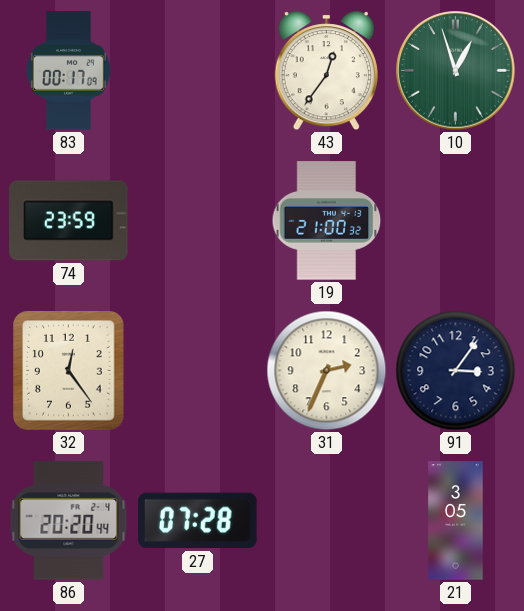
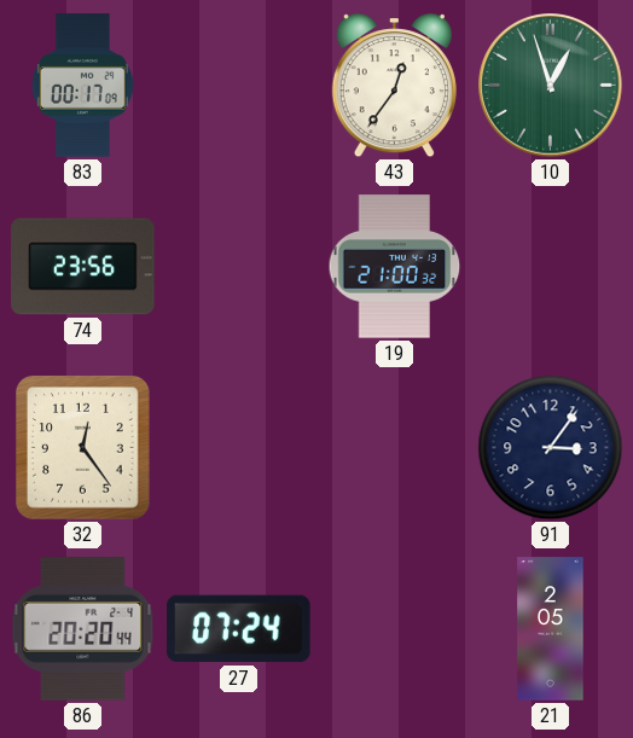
74: 23:59 -> 23:56
31: 2:34 -> none
27: 07:28 -> 07:24
21: 3:05 -> 2:05
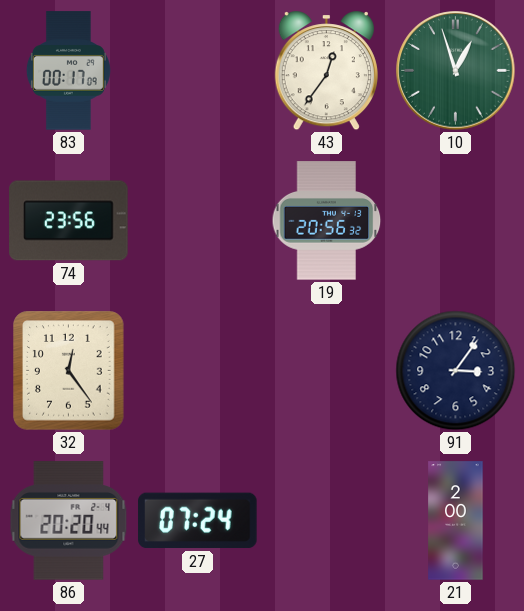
19: 21:00 -> 20:56
21: 2:05 -> 2:00
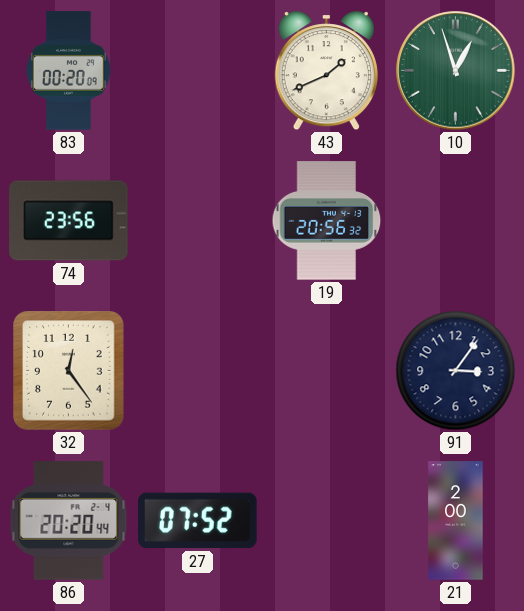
83: 00:17 -> 00:20
43: 12:36 -> 1:41
27: 07:24 -> 07:52
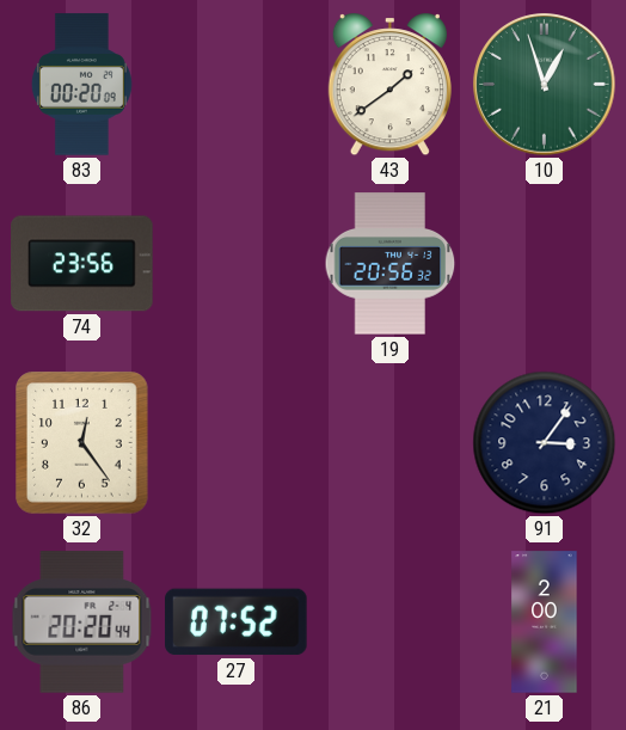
43: 1:41 -> 1:39
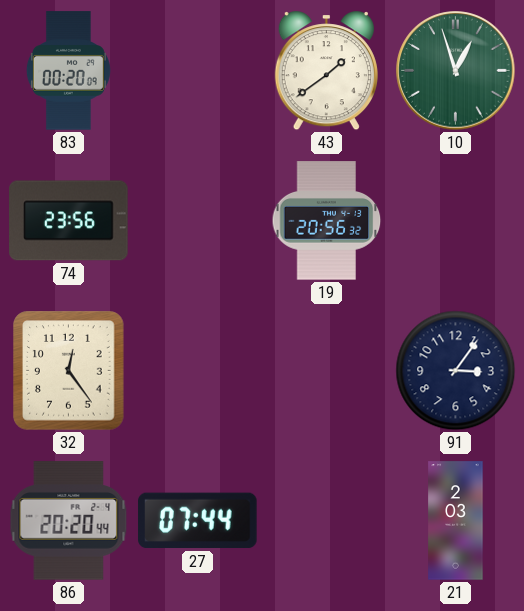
27: 07:52 -> 07:44
21: 2:00 -> 2:03
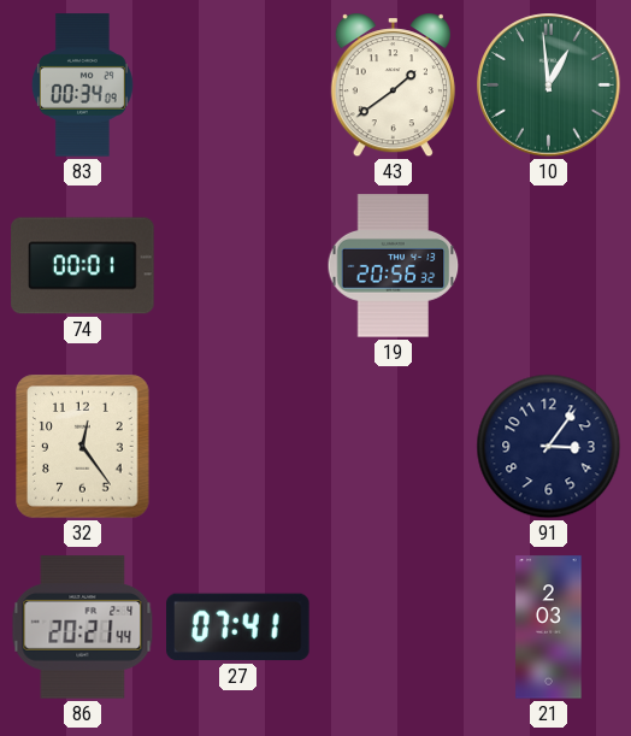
83: 00:20 -> 00:34
10: 12:57 -> 12:59
74: 23:56 -> 00:01
86: 20:20 -> 20:21
27: 07:44 -> 07:41
